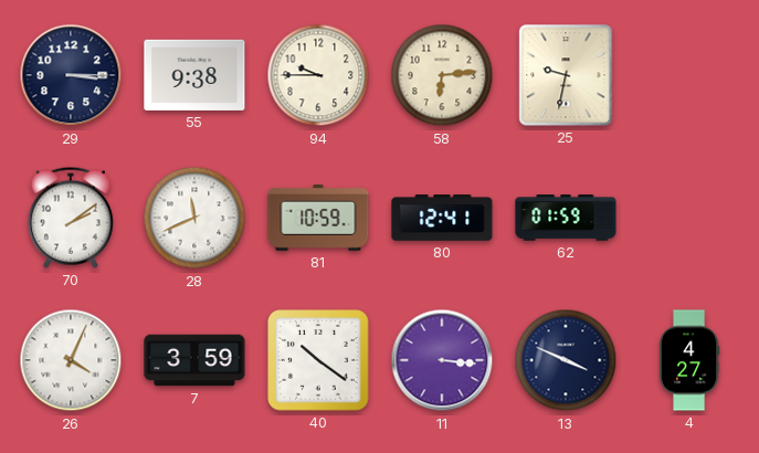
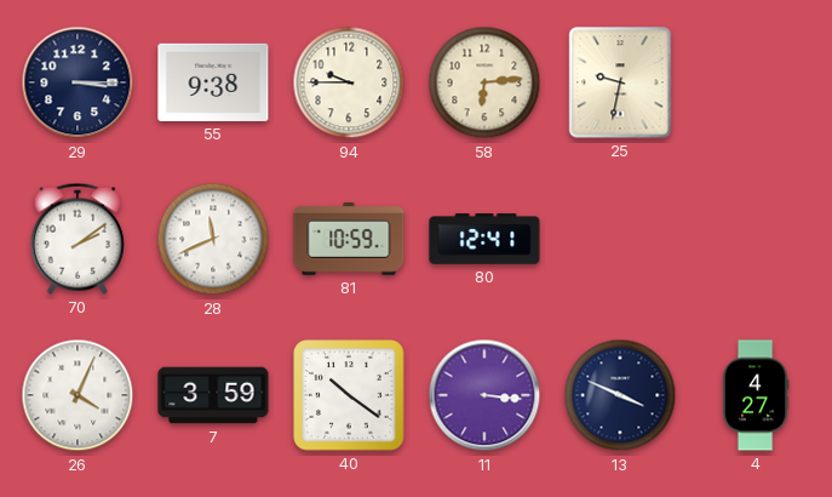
62: 01:59 -> none
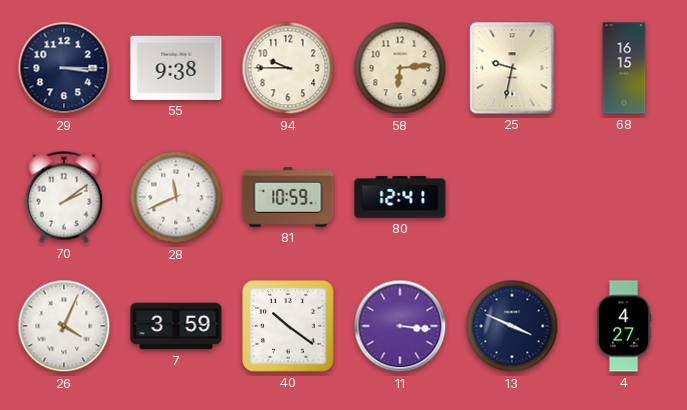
68: none -> 16:15
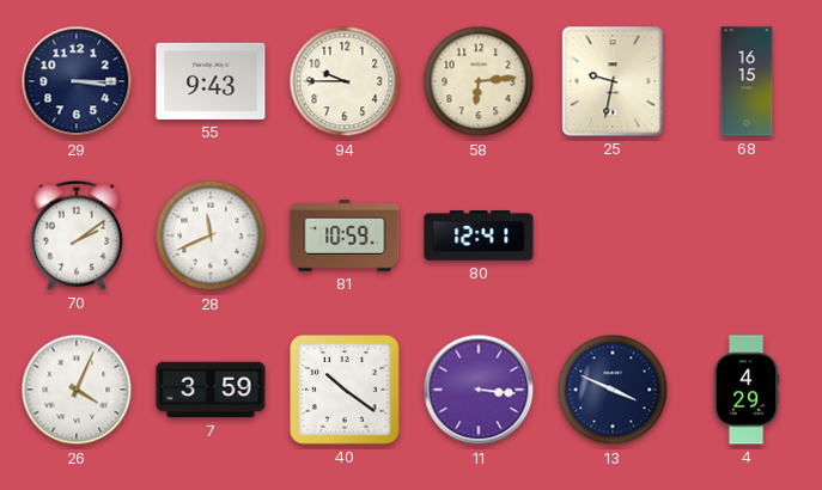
55: 9:38 -> 9:43
4: 4:27 -> 4:29
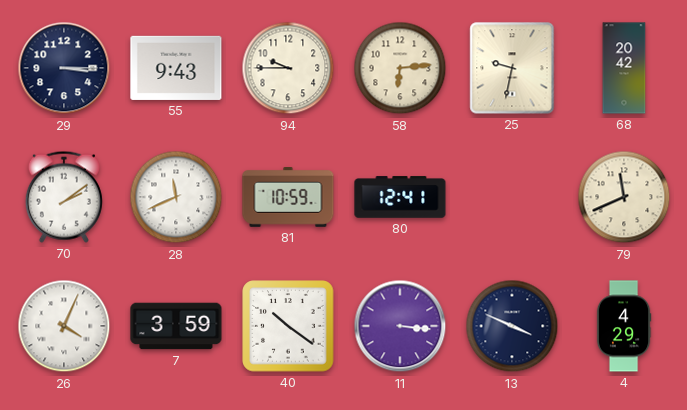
68: 16:15 -> 20:42
79: none -> 11:41
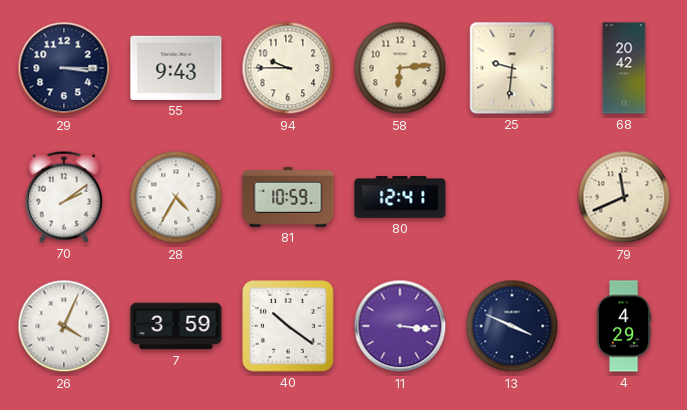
25: 9:32 -> 9:31
28: 11:41 -> 4:35
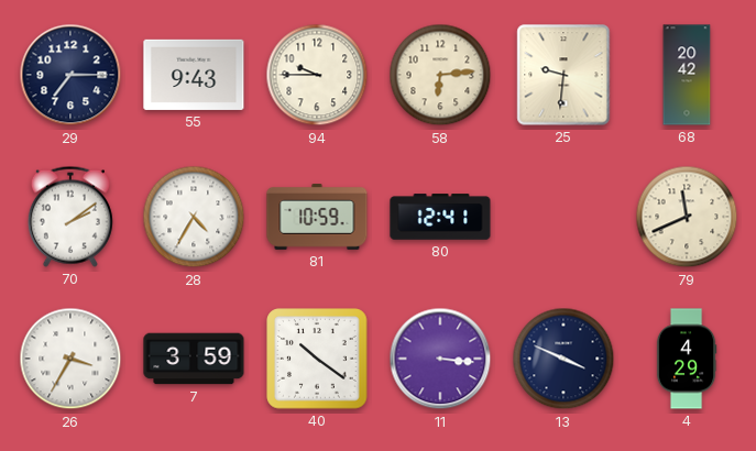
29: 3:15 -> 7:15
26: 4:04 -> 3:35
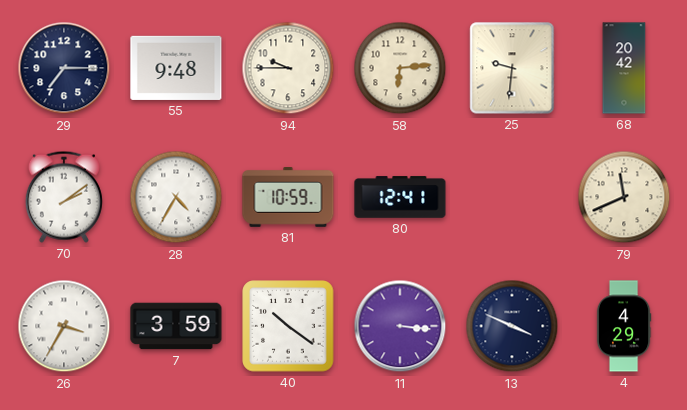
55: 9:43 -> 9:48
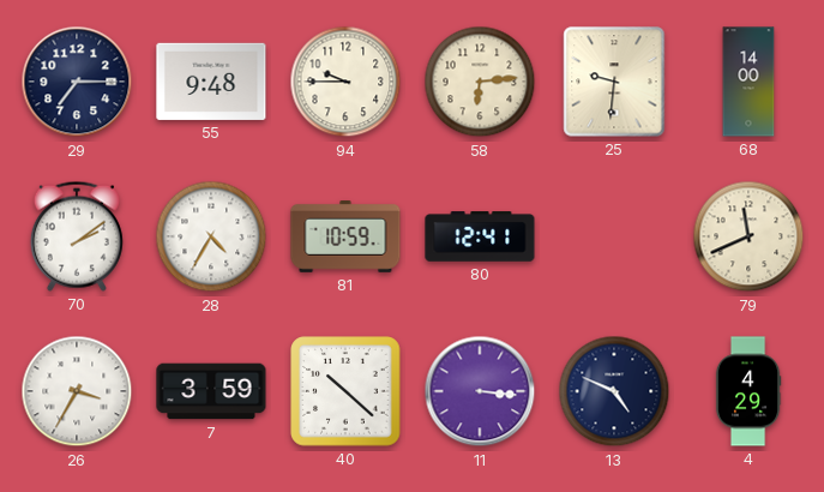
68: 20:42 -> 14:00
40: 10:21 -> 10:22
13: 3:49 -> 4:49
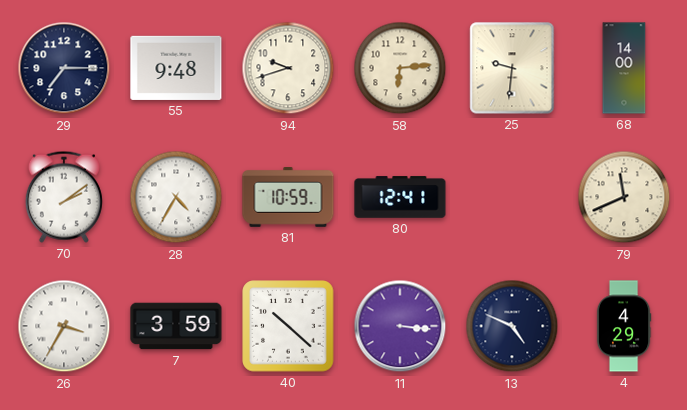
94: 9:45 -> 9:42
